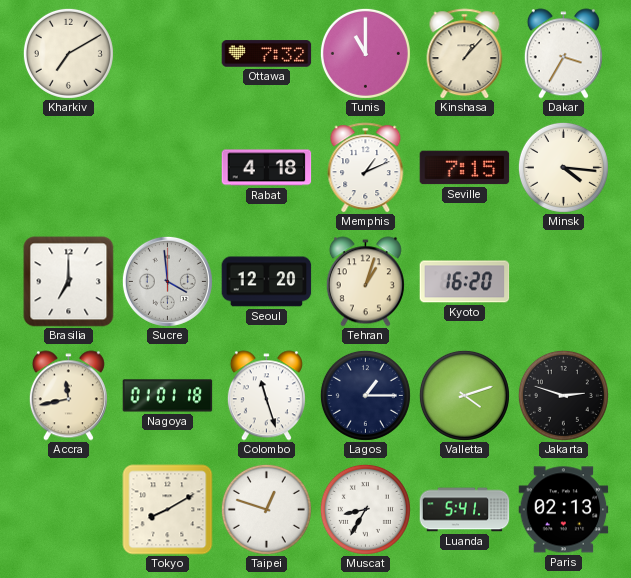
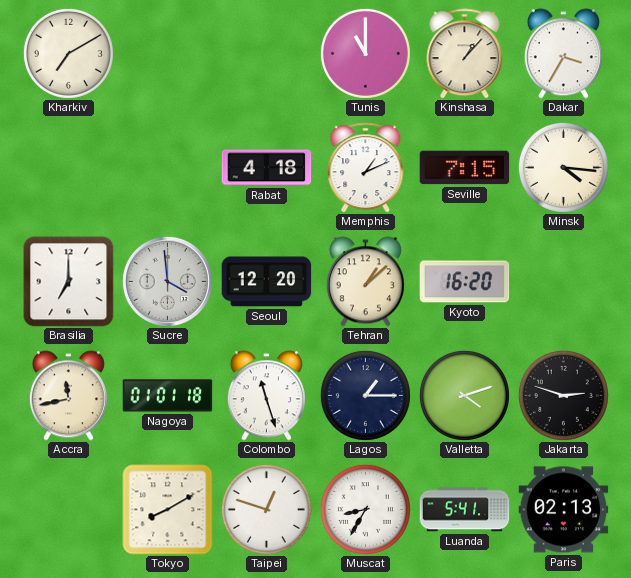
Ottawa: 7:32 -> none
Tehran: 1:03 -> 1:08
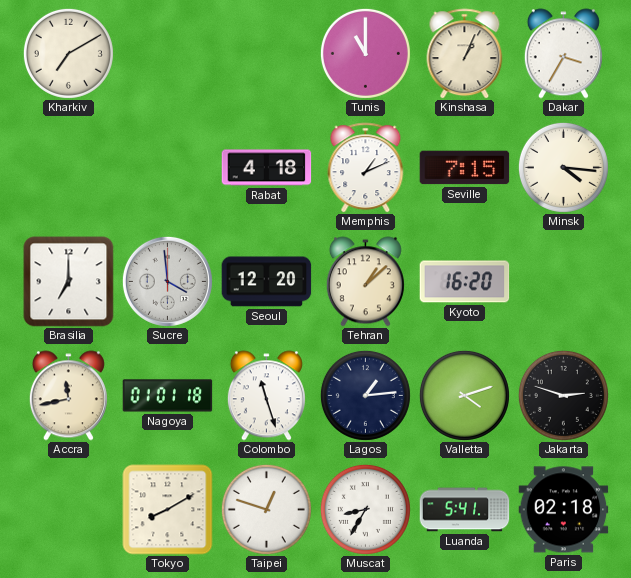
Kinshasa: 1:07 -> 1:04
Lagos: 1:15 -> 1:14
Paris: 02:13 -> 02:18
